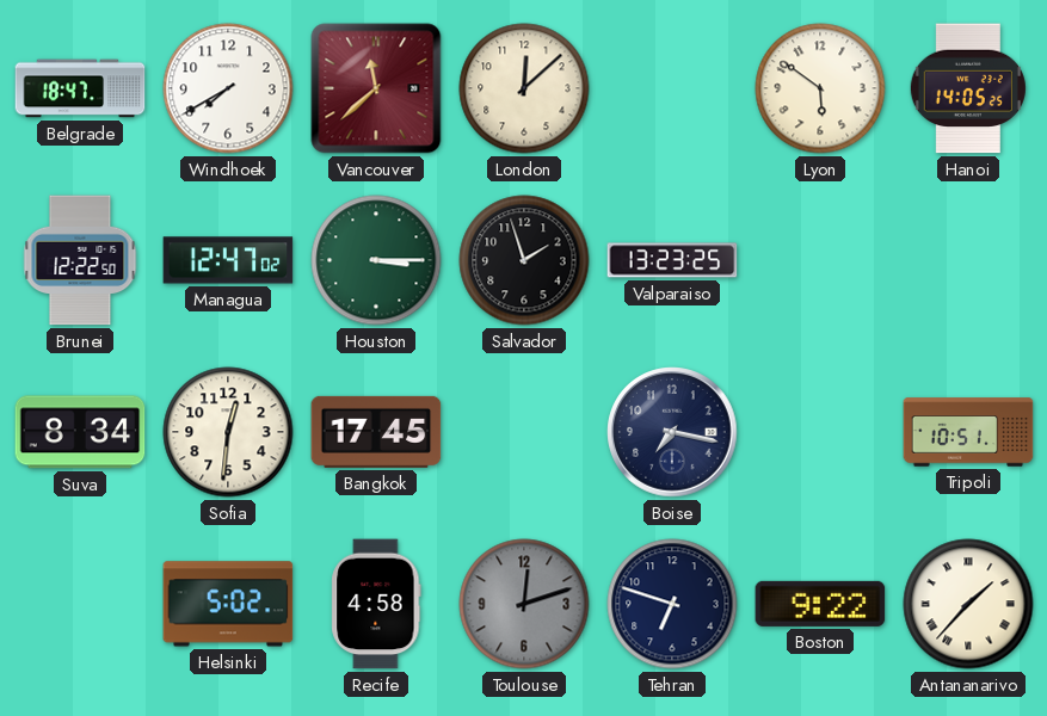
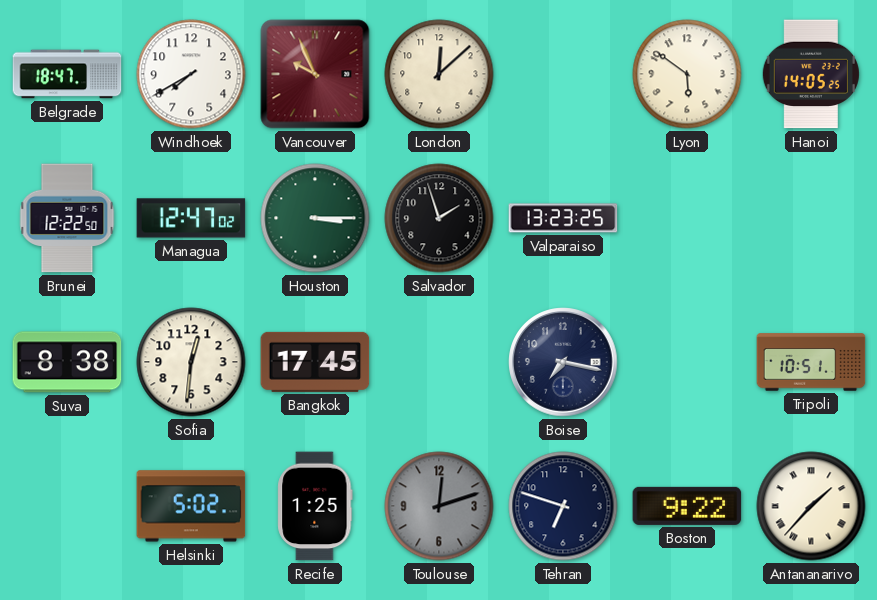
Vancouver: 11:38 -> 9:56
Suva: 8:34 -> 8:38
Recife: 4:58 -> 1:25
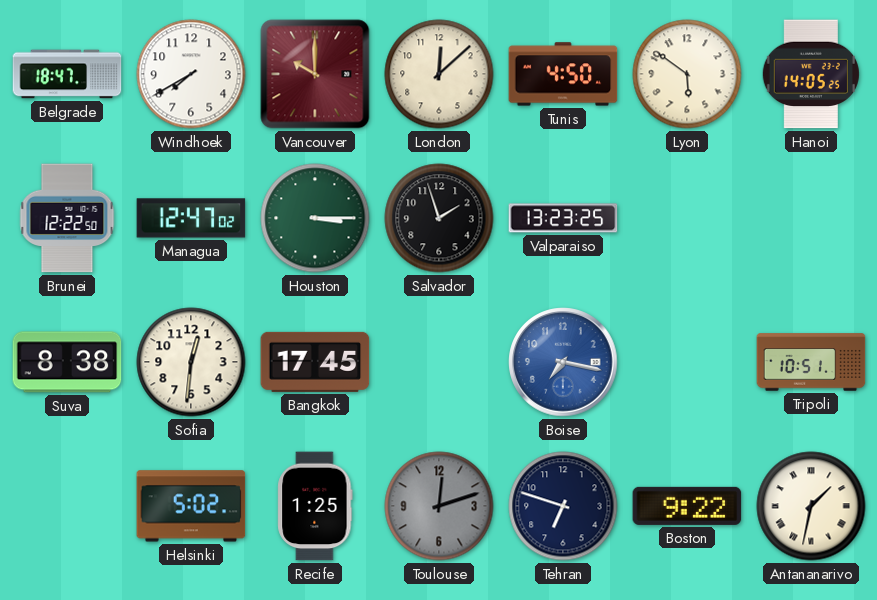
Vancouver: 9:56 -> 10:00
Tunis: none -> 4:50
Boise dial: navy -> blue
Antananarivo: 1:37 -> 1:32
